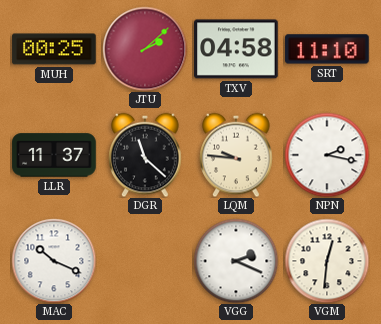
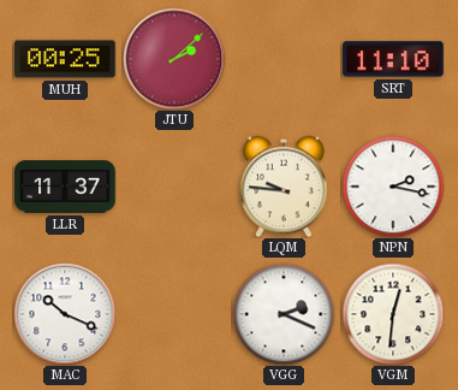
TXV: 04:58 -> none
DGR: 11:22 -> none
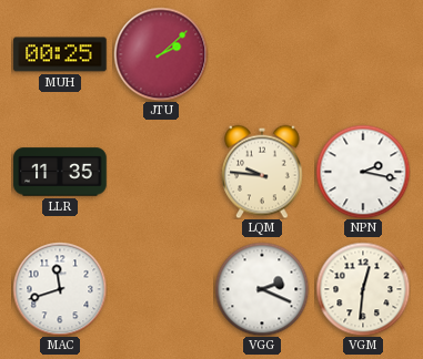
SRT: 11:10 -> none
LLR: 11:37 -> 11:35
MAC: 10:19 -> 11:42
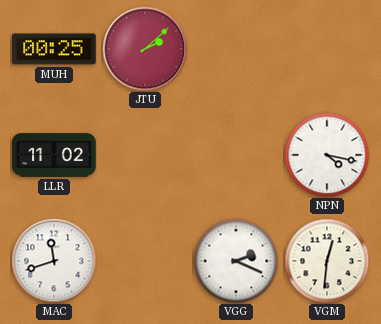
LLR: 11:35 -> 11:02
LQM: 9:46 -> none
NPN: 2:17 -> 4:17
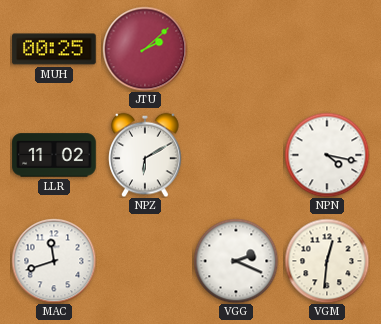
NPZ: none -> 6:10
